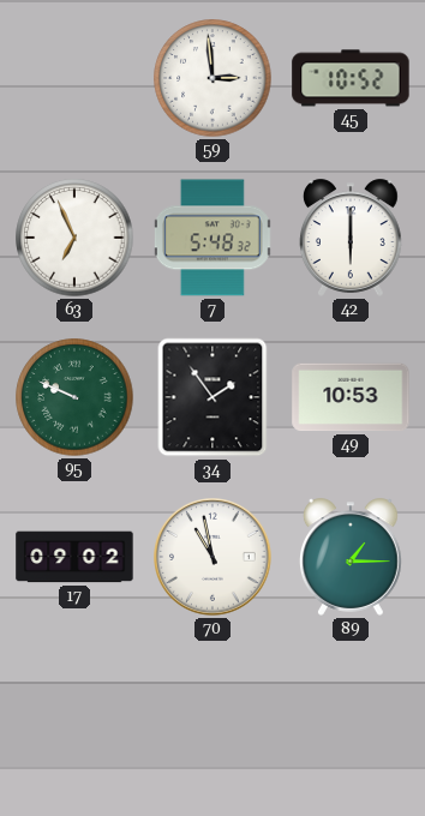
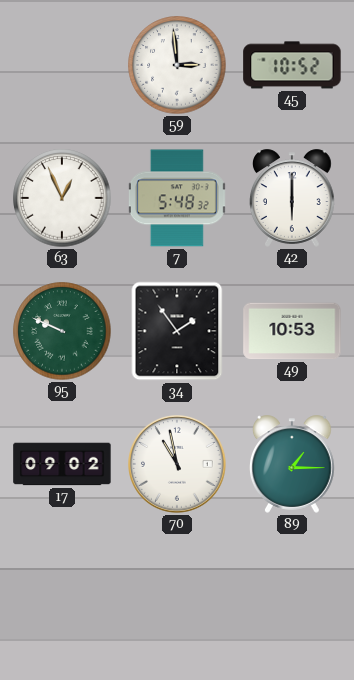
63: 6:56 -> 12:56
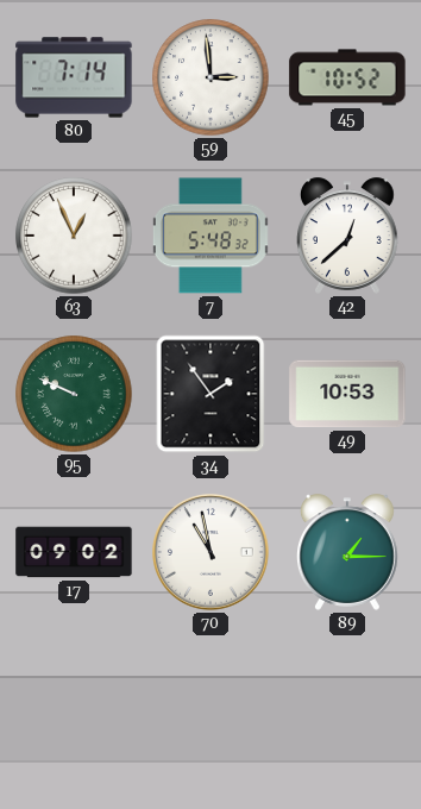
80: none -> 7:14
42: 6:00 -> 12:38
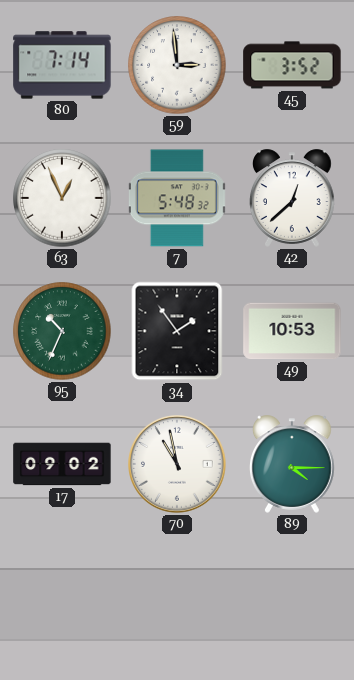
45: 10:52 -> 3:52
95: 9:49 -> 10:34
89: 1:15 -> 4:15
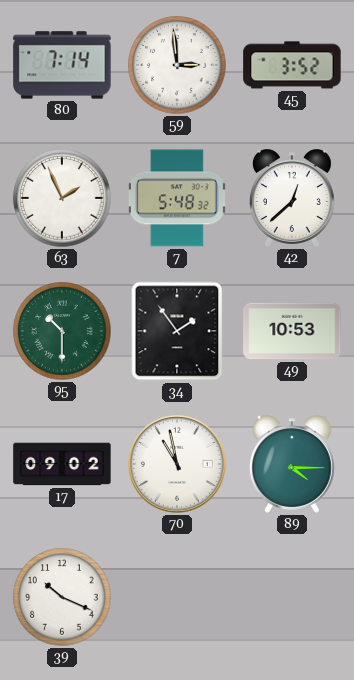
63: 12:56 -> 1:56
95: 10:34 -> 10:30
39: none -> 10:19
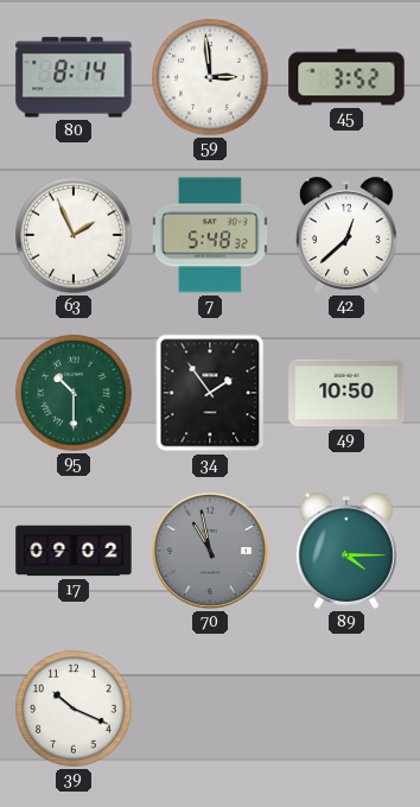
80: 7:14 -> 8:14
49: 10:53 -> 10:50
70 dial: white -> grey
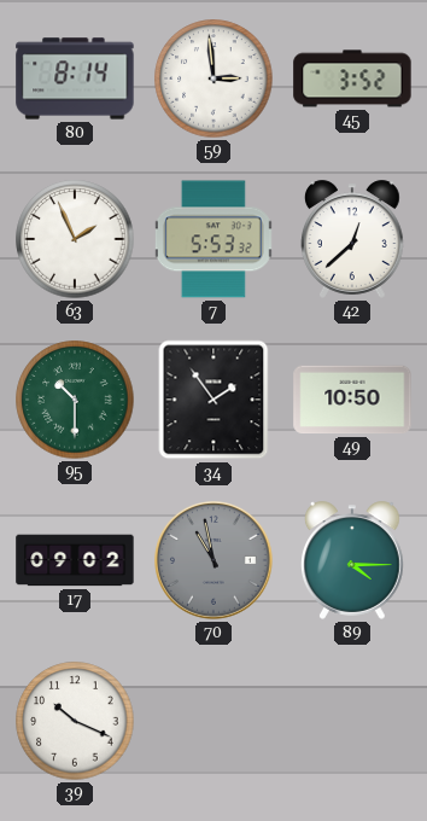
7: 5:48 -> 5:53
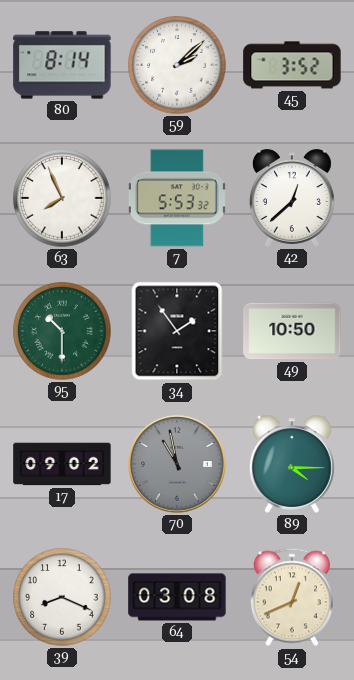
59: 2:59 -> 2:08
63: 1:56 -> 7:56
39: 10:19 -> 8:19
64: none -> 03:08
54: none -> 12:41
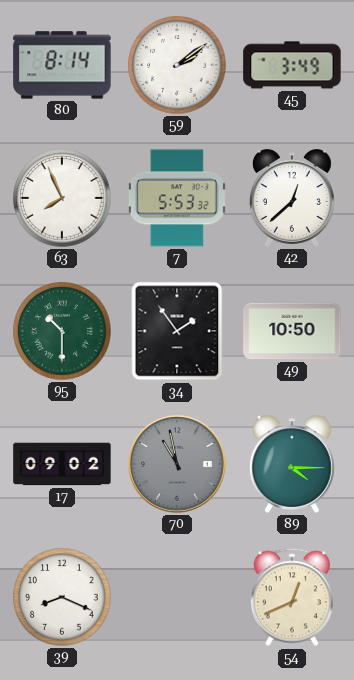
59: 2:08 -> 2:09
45: 3:52 -> 3:49
64: 03:08 -> none
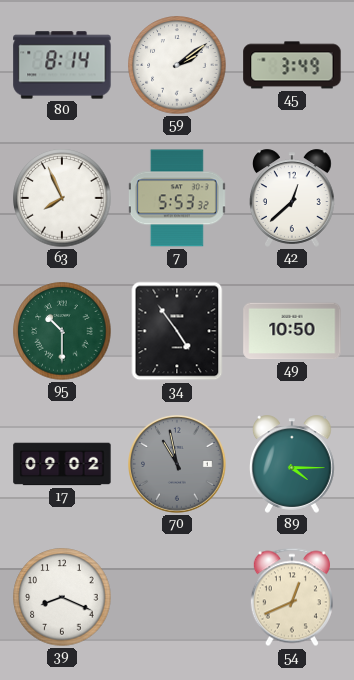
34: 1:54 -> 4:54
